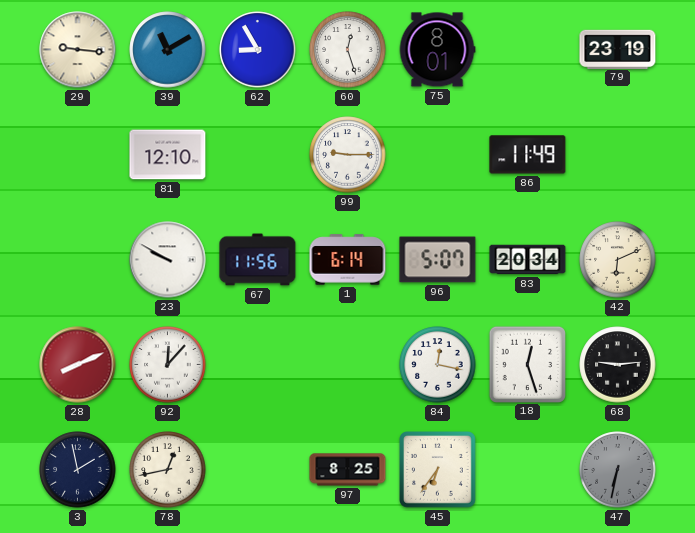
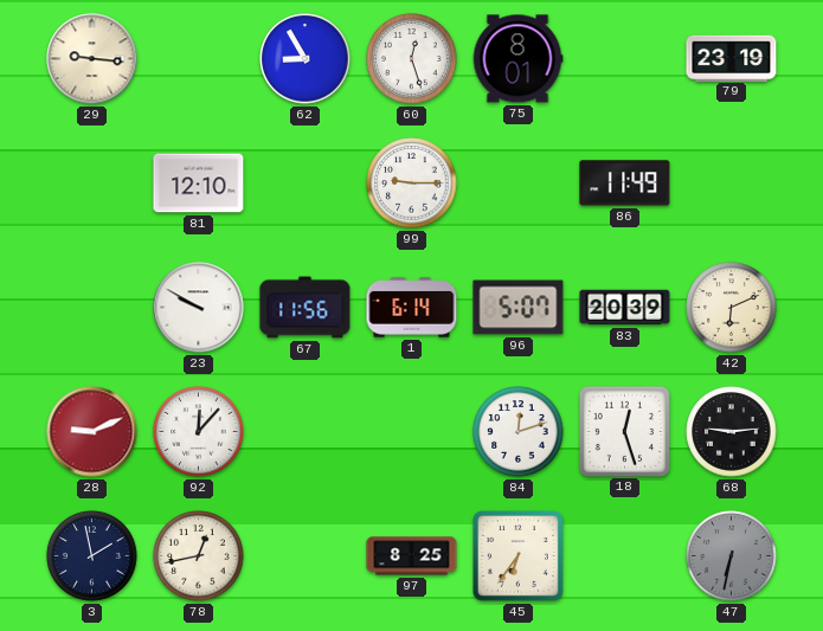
39: 11:10 -> none
83: 20:34 -> 20:39
28: 8:11 -> 9:11
84: 12:17 -> 12:12
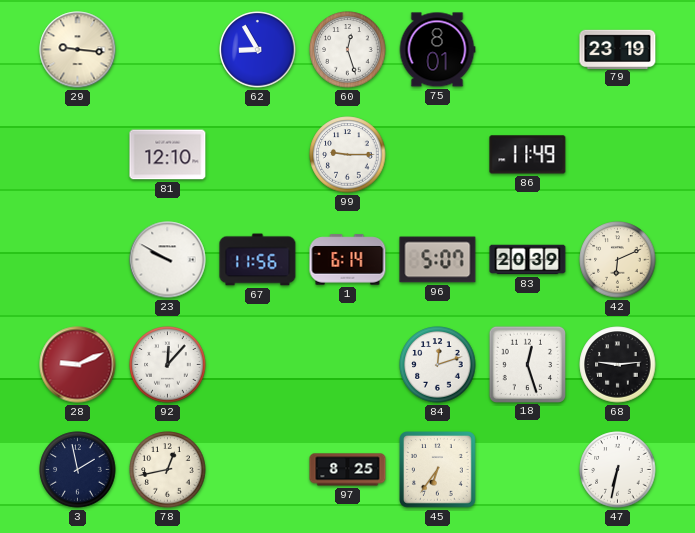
47 dial: grey -> white
